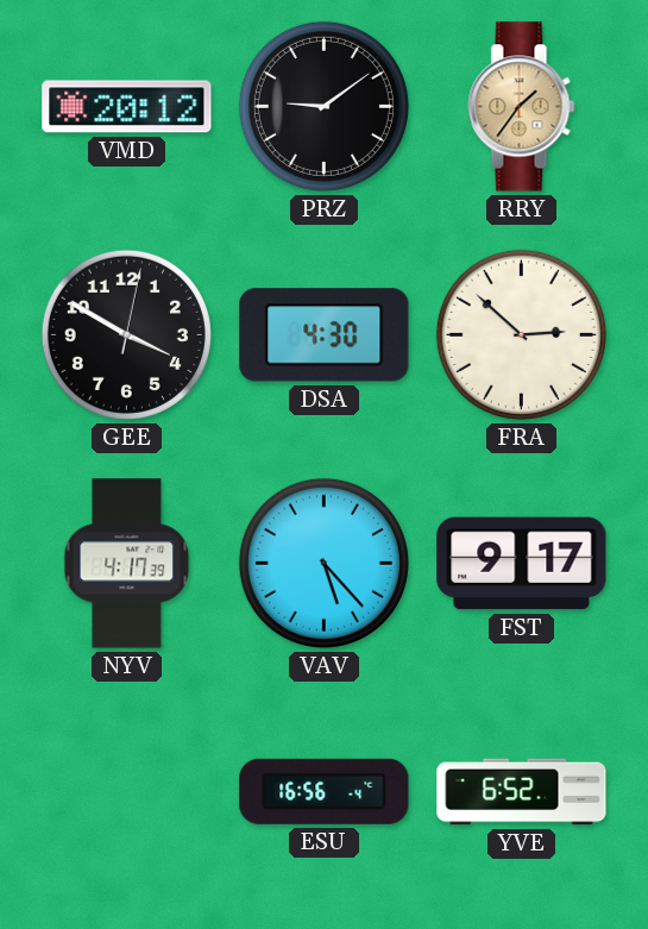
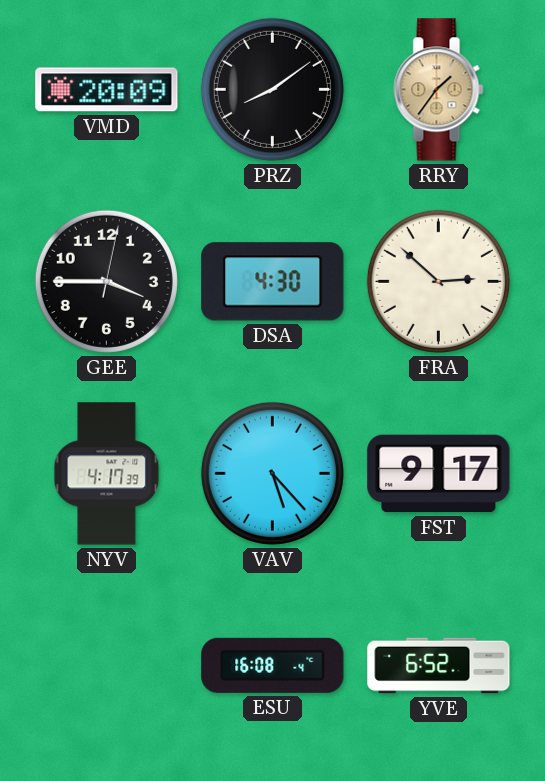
VMD: 20:12 -> 20:09
PRZ: 9:09 -> 8:09
GEE: 3:50 -> 3:45
ESU: 16:56 -> 16:08
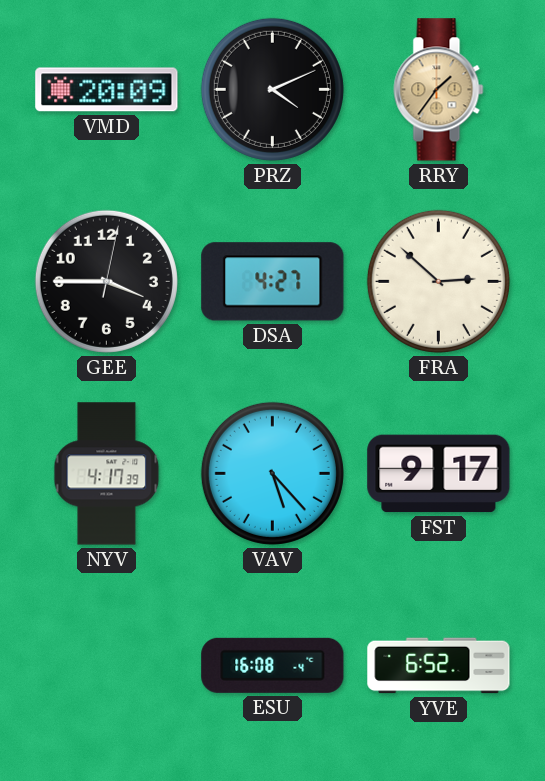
PRZ: 8:09 -> 4:11
DSA: 4:30 -> 4:27
